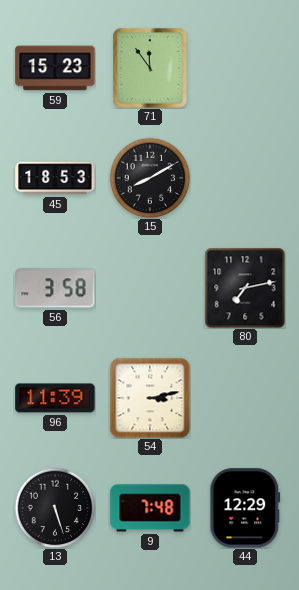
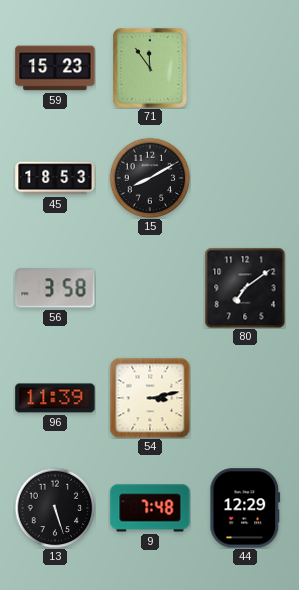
80: 7:13 -> 7:09
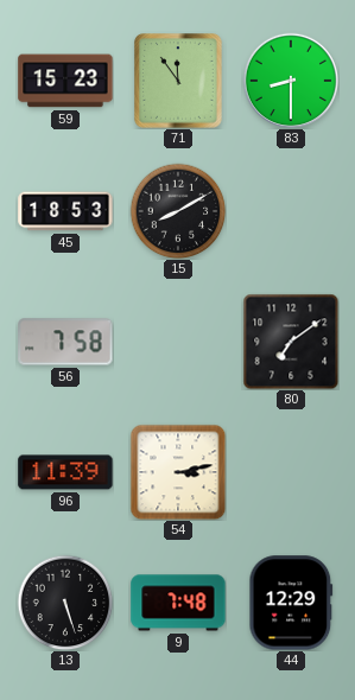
83: none -> 8:30
56: 3:58 -> 7:58
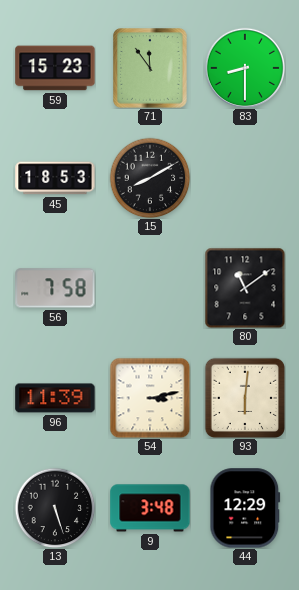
80: 7:09 -> 11:09
93: none -> 6:01
9: 7:48 -> 3:48
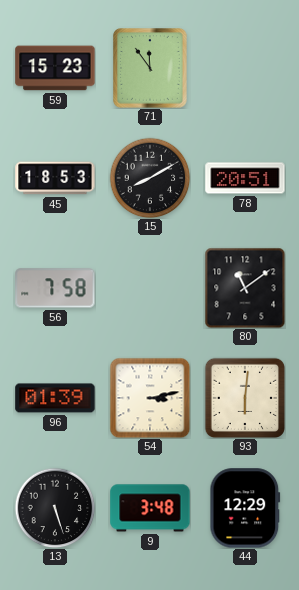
83: 8:30 -> none
78: none -> 20:51
96: 11:39 -> 01:39
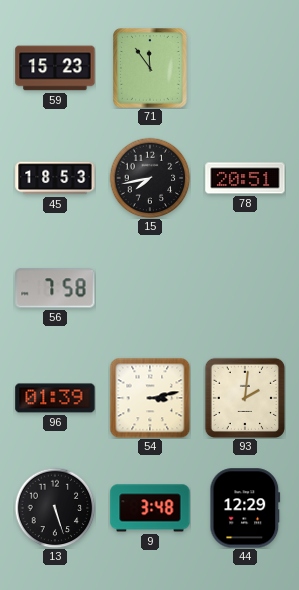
15: 8:10 -> 7:43
80: 11:09 -> none
93: 6:01 -> 2:01
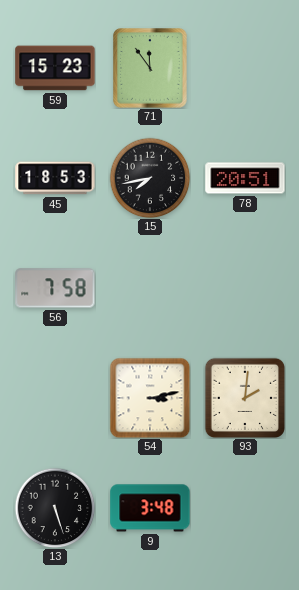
96: 01:39 -> none
44: 12:29 -> none
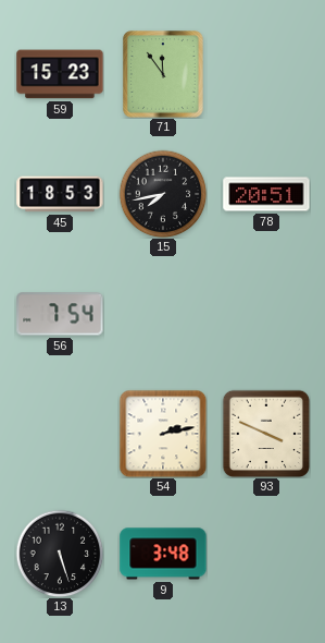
56: 7:58 -> 7:54
54: 3:13 -> 2:13
93: 2:01 -> 3:49
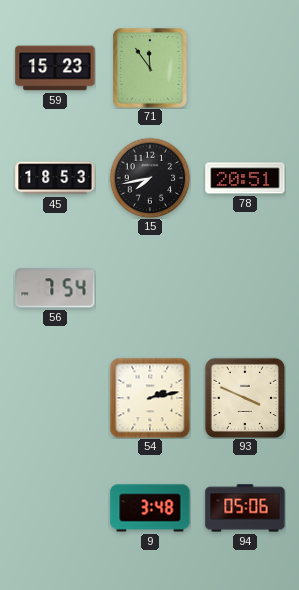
13: 5:27 -> none
94: none -> 05:06
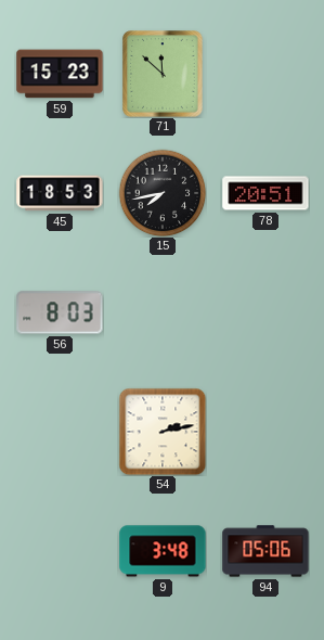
71: 11:54 -> 11:52
56: 7:54 -> 8:03
93: 3:49 -> none
